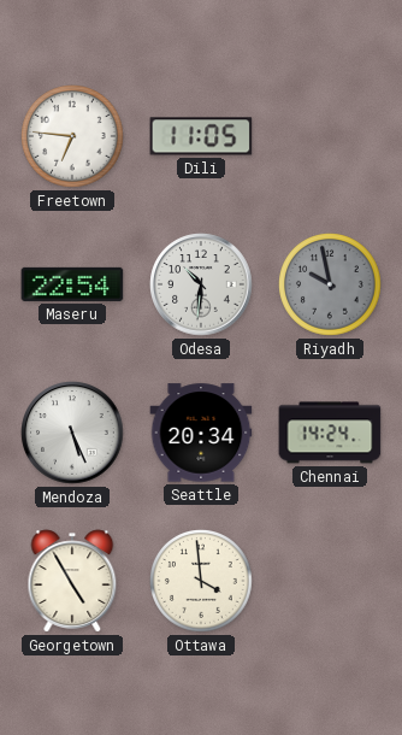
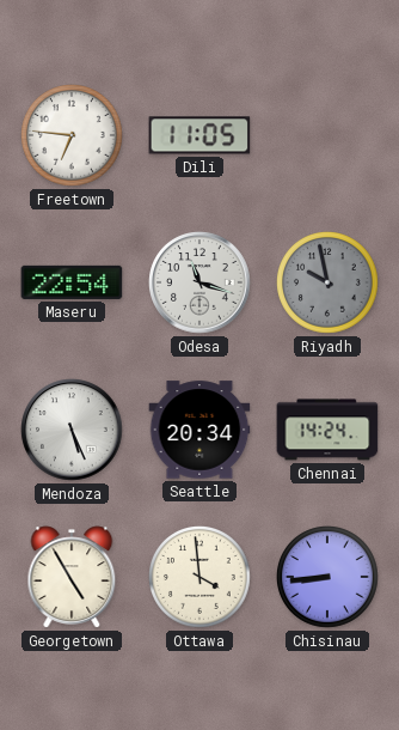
Odesa: 10:31 -> 11:18
Chisinau: none -> 8:44
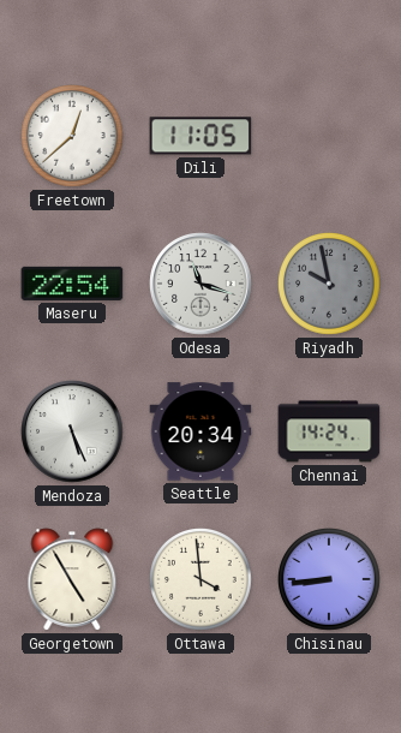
Freetown: 6:46 -> 12:38
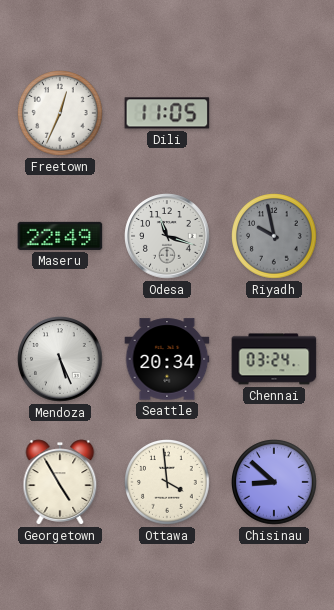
Freetown: 12:38 -> 12:34
Maseru: 22:54 -> 22:49
Chennai: 14:24 -> 03:24
Chisinau: 8:44 -> 8:52
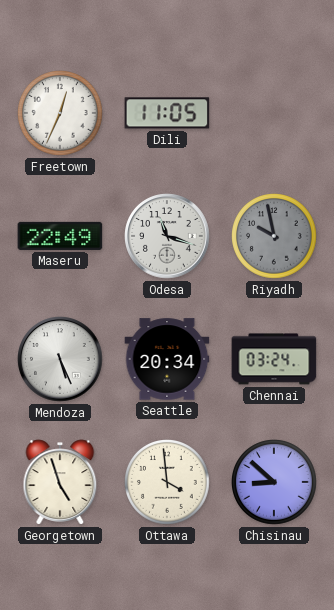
Georgetown: 4:55 -> 4:57
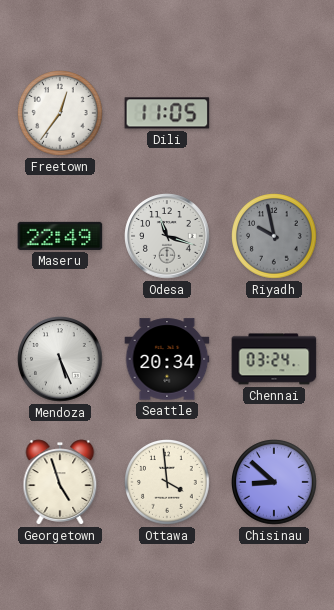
Freetown: 12:34 -> 12:36
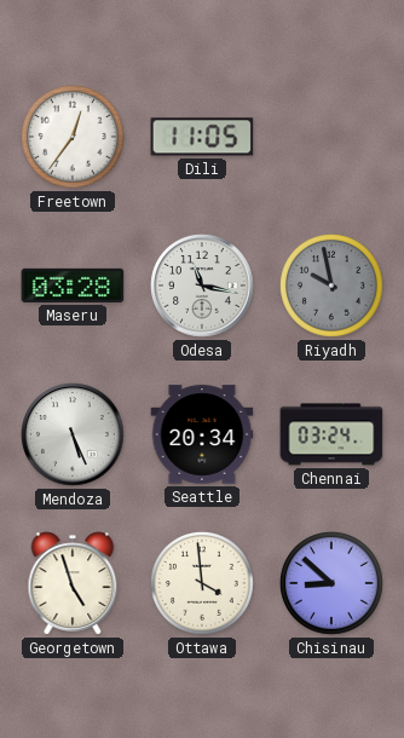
Maseru: 22:49 -> 03:28
Odesa: 11:18 -> 11:17
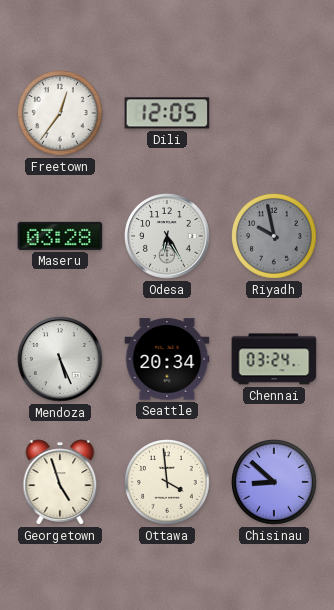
Dili: 11:05 -> 12:05
Odesa: 11:17 -> 6:25
